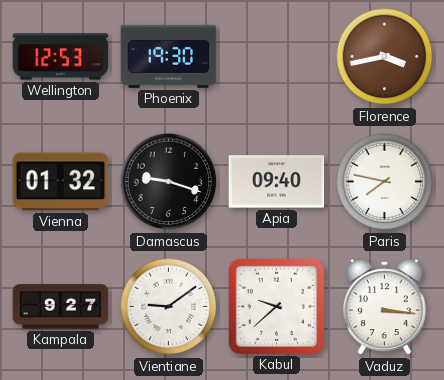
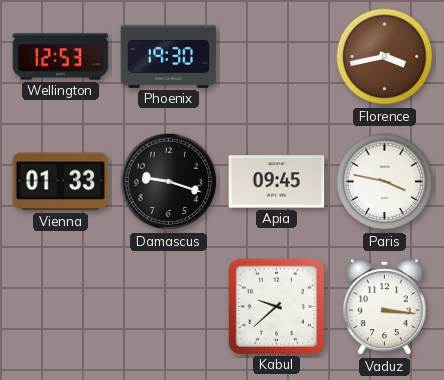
Vienna: 01:32 -> 01:33
Apia: 09:40 -> 09:45
Paris: 7:47 -> 3:47
Kampala: 9:27 -> none
Vientiane: 9:09 -> none
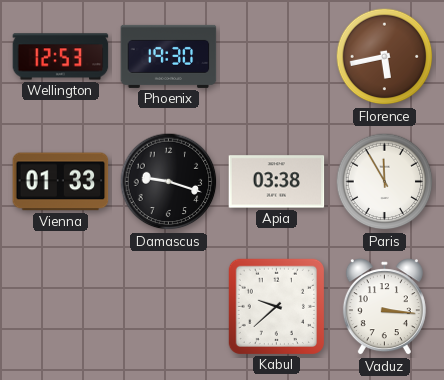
Florence: 3:43 -> 5:43
Apia: 09:45 -> 03:38
Paris: 3:47 -> 11:55
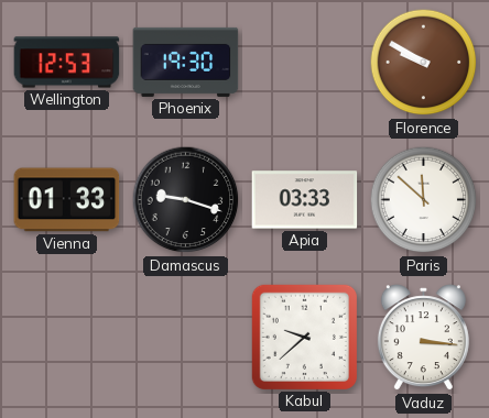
Florence: 5:43 -> 9:50
Apia: 03:38 -> 03:33
Paris: 11:55 -> 11:52
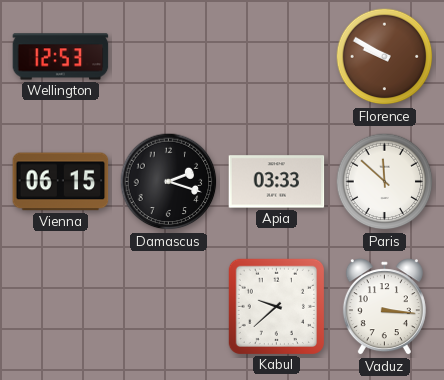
Phoenix: 19:30 -> none
Vienna: 01:33 -> 06:15
Damascus: 9:18 -> 2:18
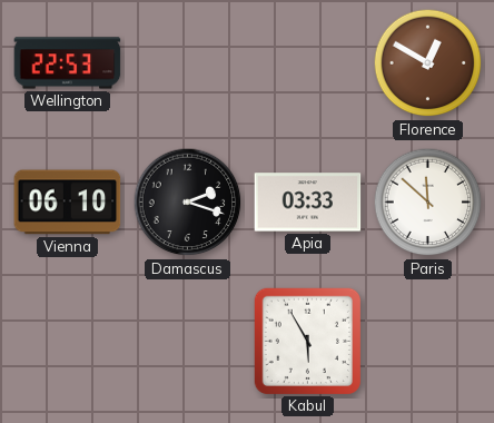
Wellington: 12:53 -> 22:53
Florence: 9:50 -> 12:50
Vienna: 06:15 -> 06:10
Kabul: 9:38 -> 5:55
Vaduz: 3:16 -> none
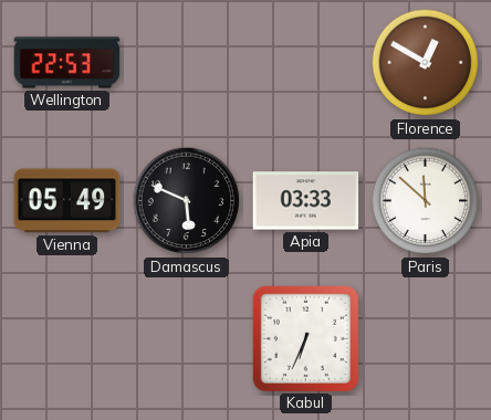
Vienna: 06:10 -> 05:49
Damascus: 2:18 -> 5:49
Kabul: 5:55 -> 6:34
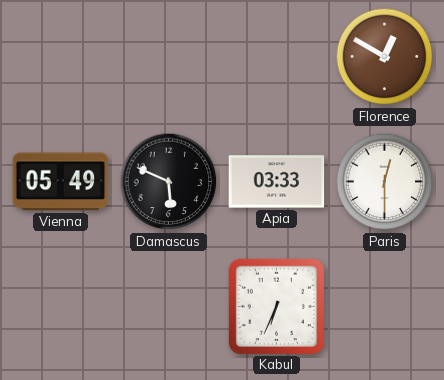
Wellington: 22:53 -> none
Paris: 11:52 -> 12:30
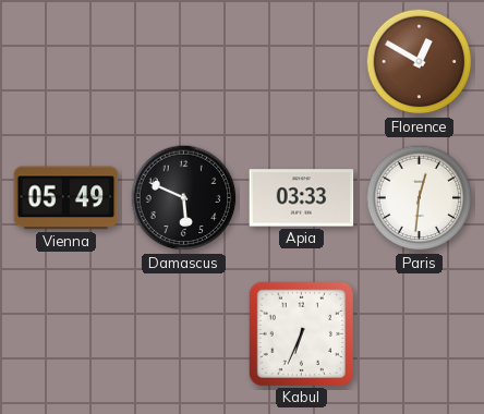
Paris: 12:30 -> 12:31
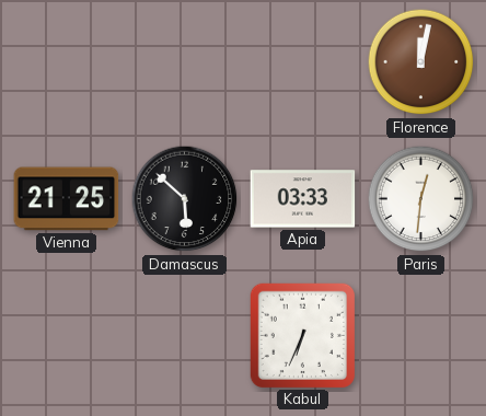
Florence: 12:50 -> 12:02
Vienna: 05:49 -> 21:25
Damascus: 5:49 -> 5:52
